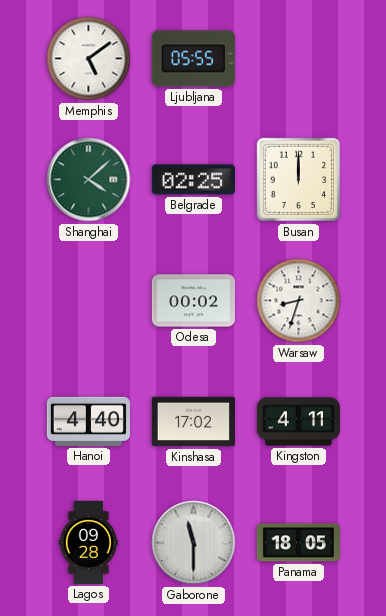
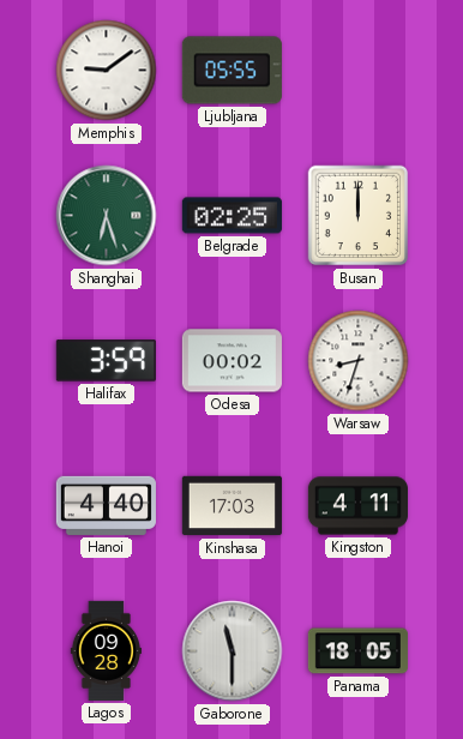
Memphis: 5:09 -> 9:09
Shanghai: 4:08 -> 6:27
Halifax: none -> 3:59
Kinshasa: 17:02 -> 17:03
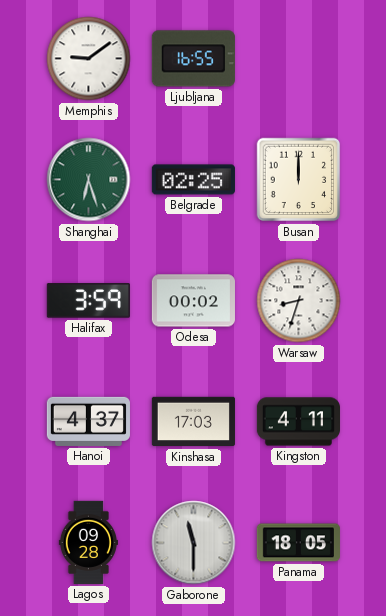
Ljubljana: 05:55 -> 16:55
Hanoi: 4:40 -> 4:37
